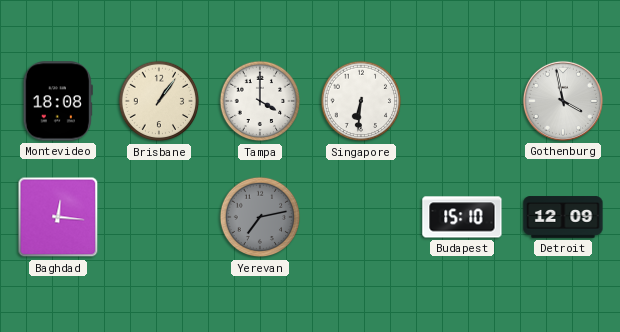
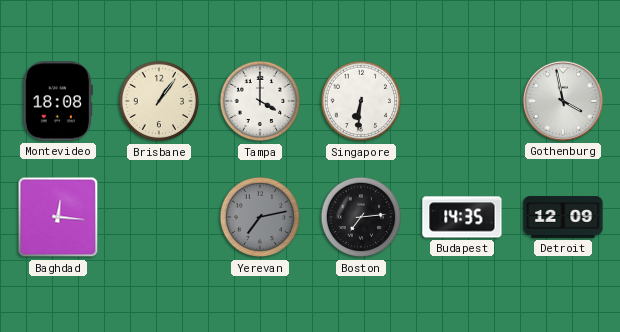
Boston: none -> 7:14
Budapest: 15:10 -> 14:35
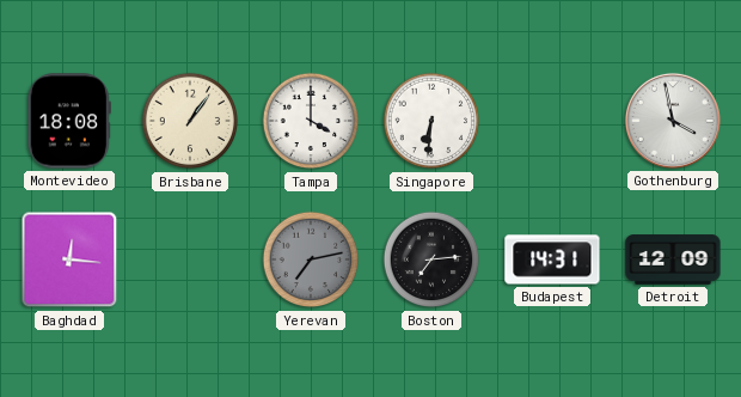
Budapest: 14:35 -> 14:31
